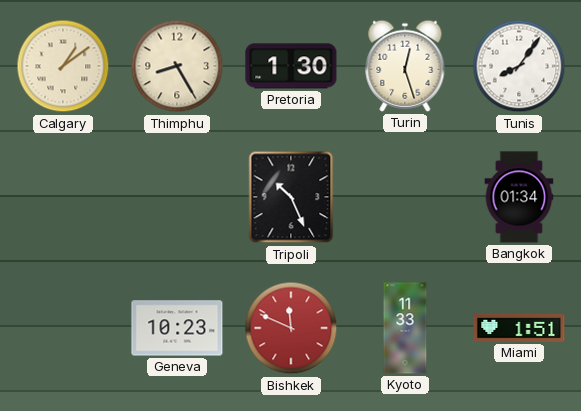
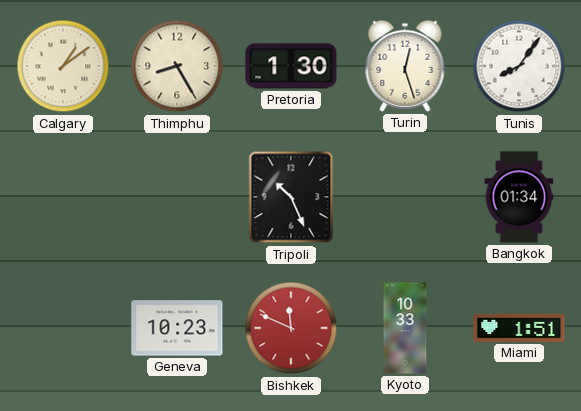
Kyoto: 11:33 -> 10:33
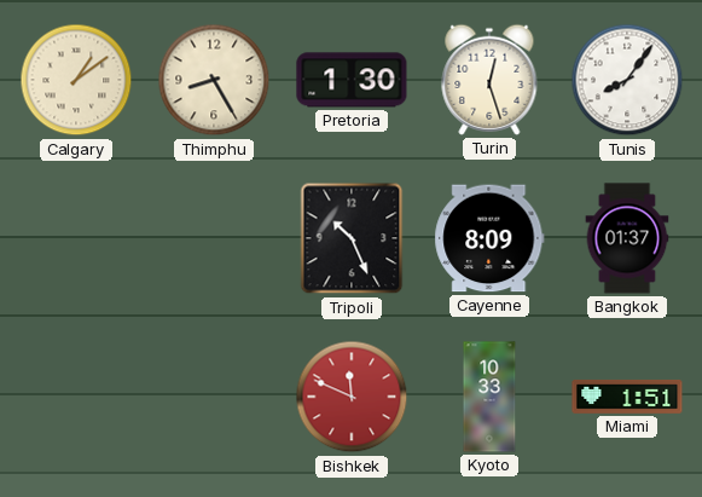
Cayenne: none -> 8:09
Bangkok: 01:34 -> 01:37
Geneva: 10:23 -> none
